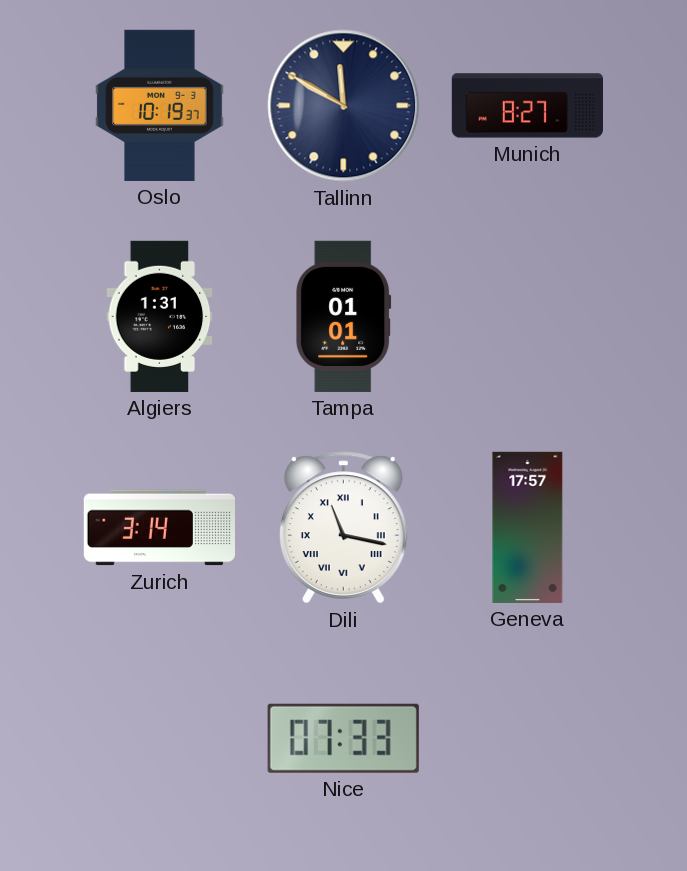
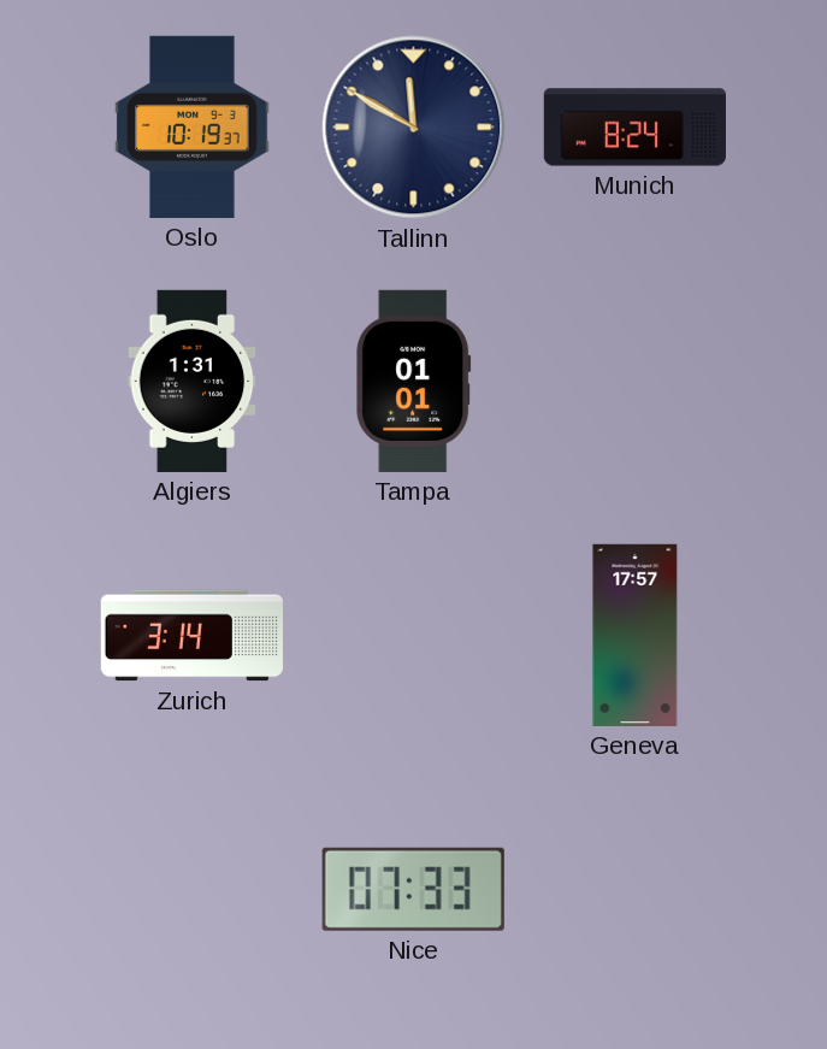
Munich: 8:27 -> 8:24
Dili: 11:17 -> none
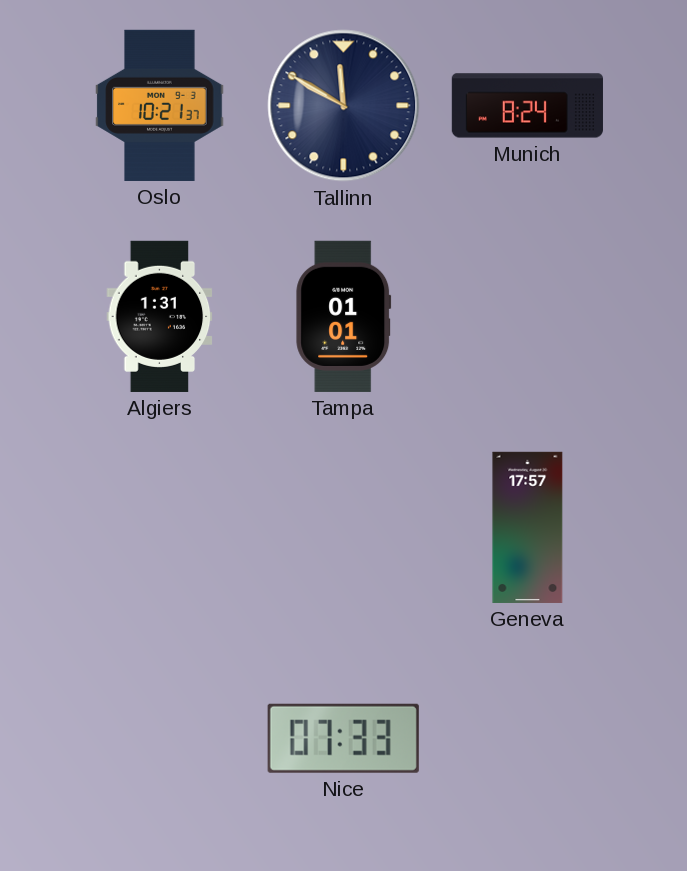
Oslo: 10:19 -> 10:21
Zurich: 3:14 -> none
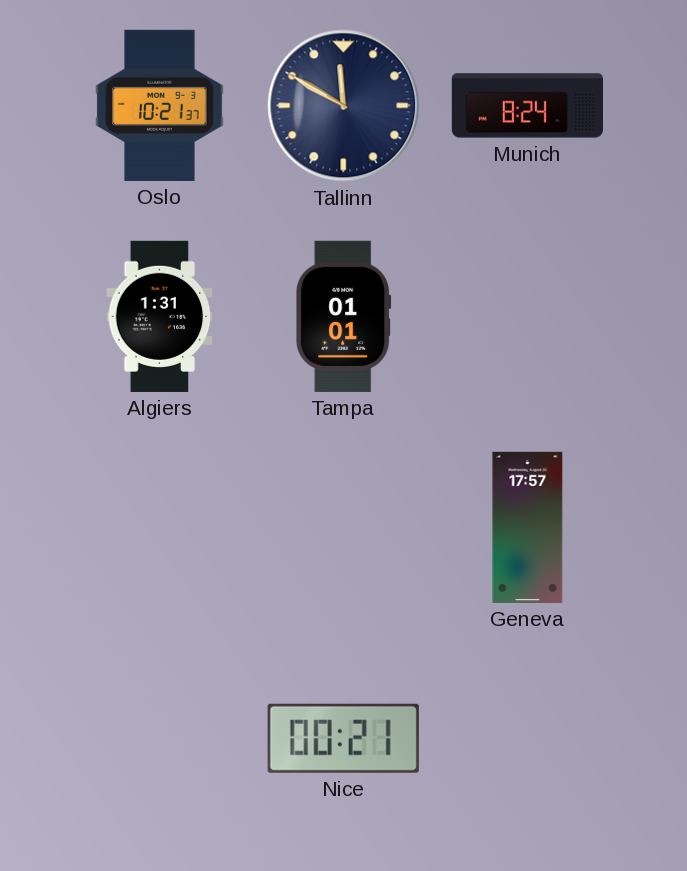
Nice: 07:33 -> 00:21
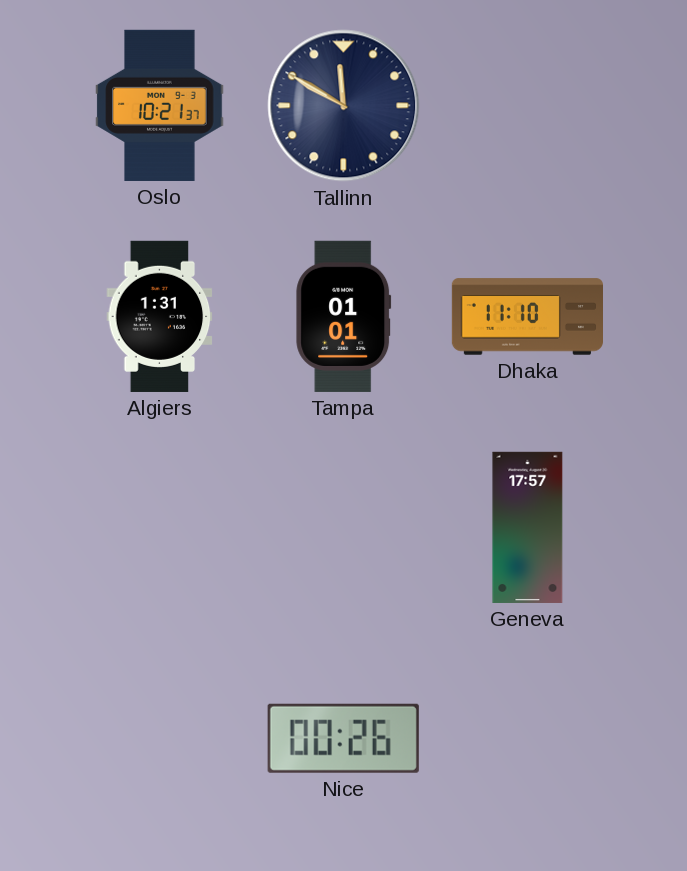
Munich: 8:24 -> none
Dhaka: none -> 11:10
Nice: 00:21 -> 00:26
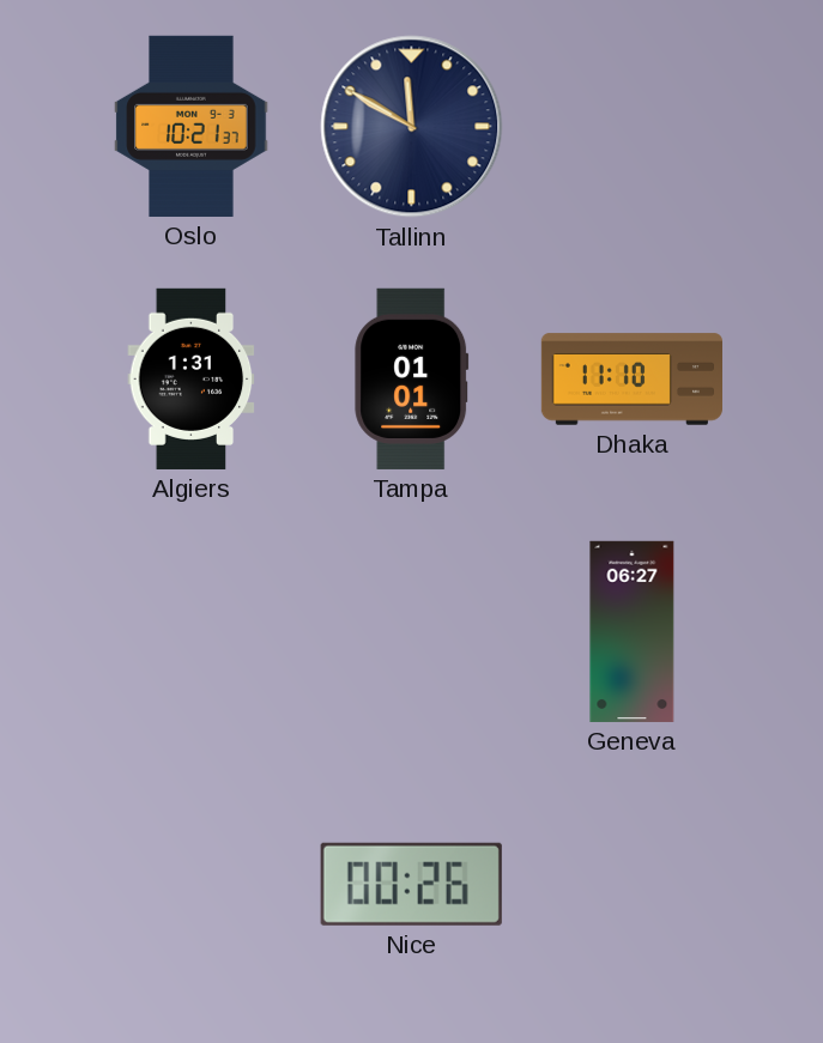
Geneva: 17:57 -> 06:27
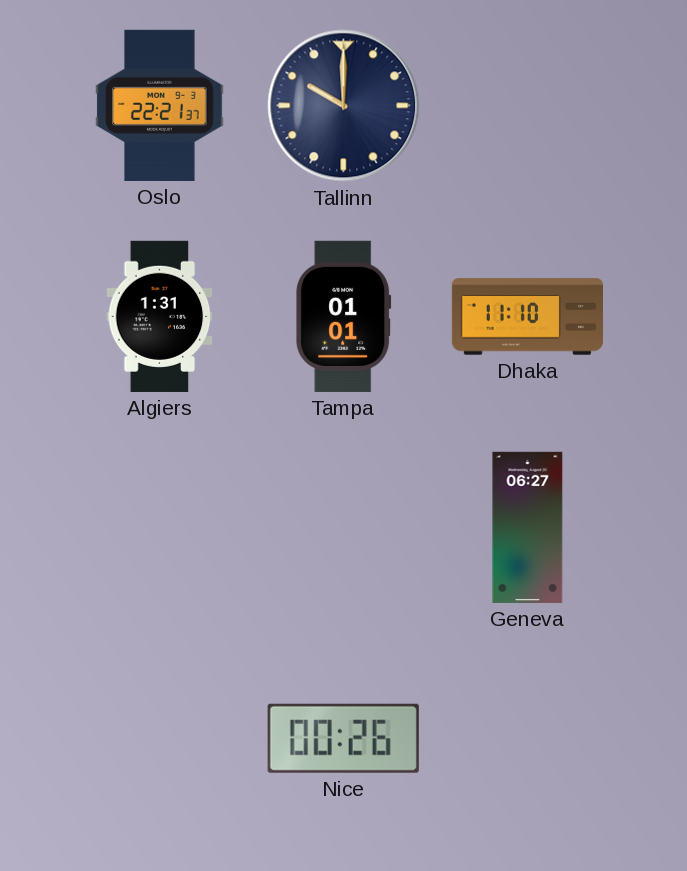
Oslo: 10:21 -> 22:21
Tallinn: 11:50 -> 10:00
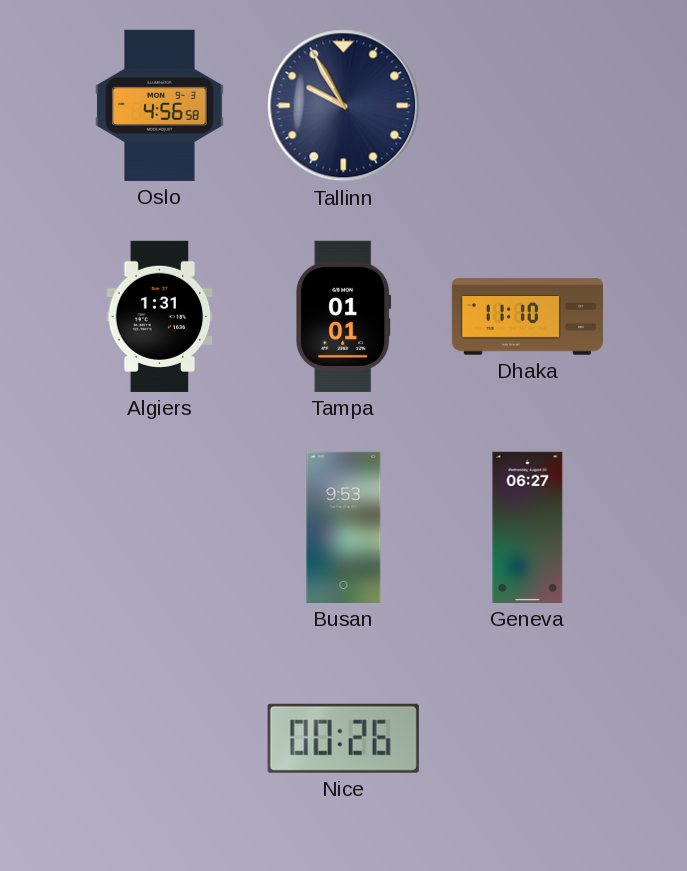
Oslo: 22:21 -> 4:56
Tallinn: 10:00 -> 9:55
Busan: none -> 9:53
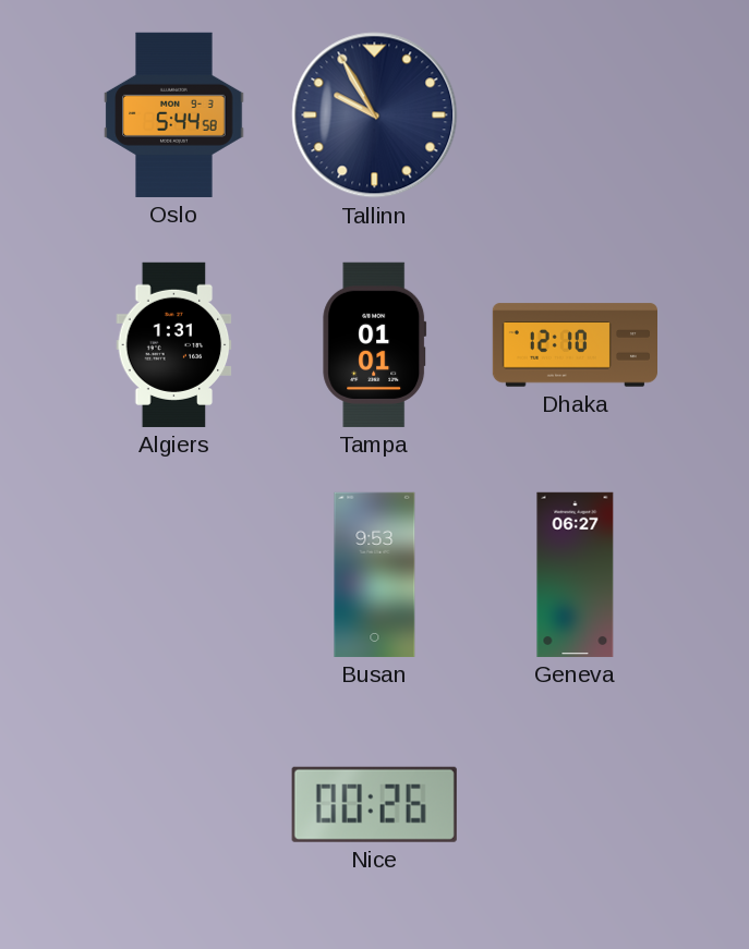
Oslo: 4:56 -> 5:44
Dhaka: 11:10 -> 12:10
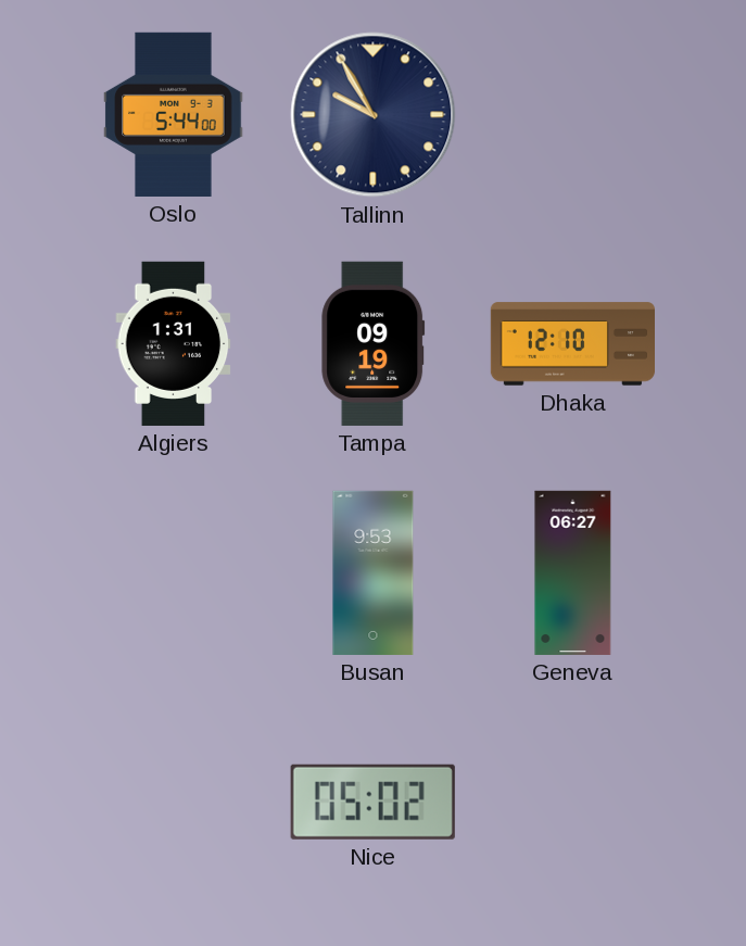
Oslo: 5:44:58 -> 5:44:00
Tampa: 01:01 -> 09:19
Nice: 00:26 -> 05:02
